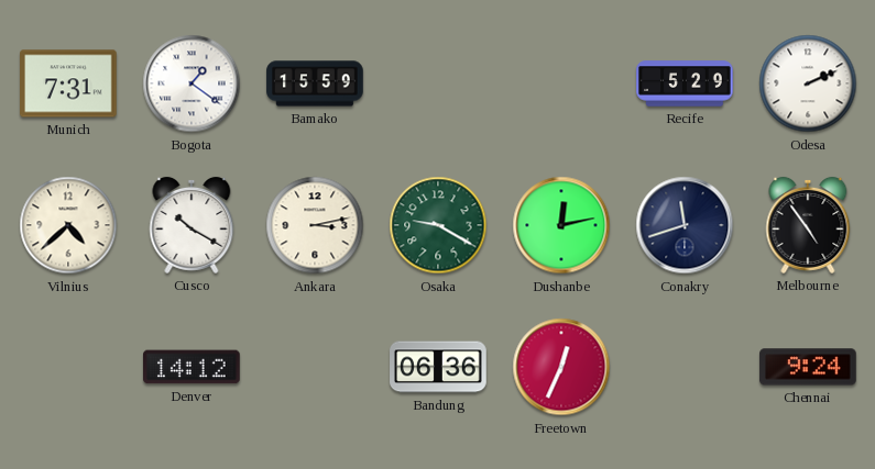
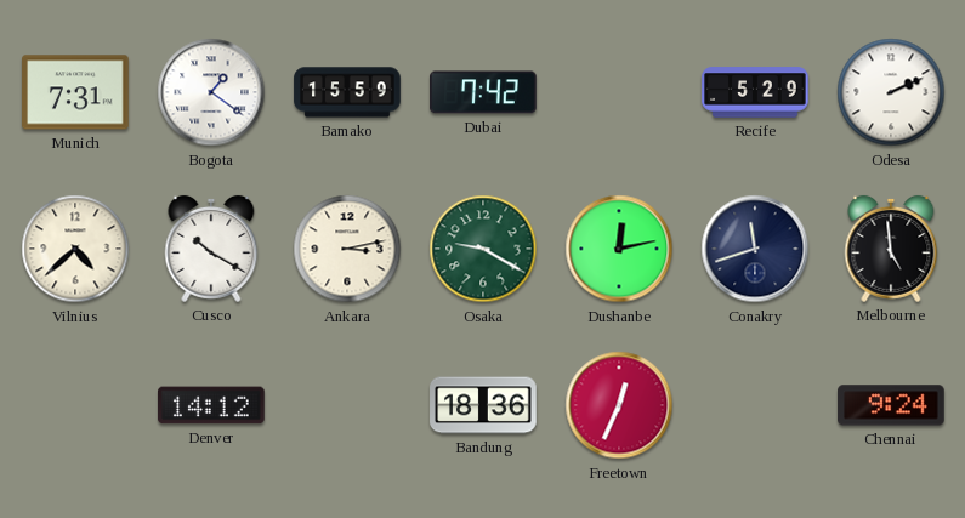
Dubai: none -> 7:42
Melbourne: 4:54 -> 4:59
Bandung: 06:36 -> 18:36
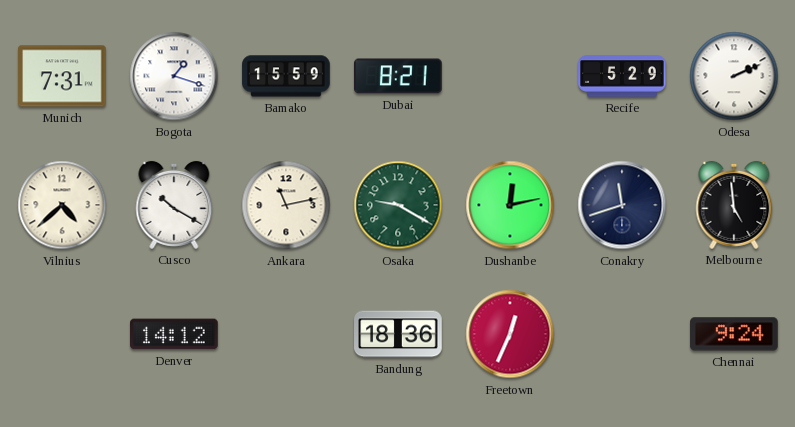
Bogota: 1:21 -> 1:18
Dubai: 7:42 -> 8:21
Ankara: 3:13 -> 11:13
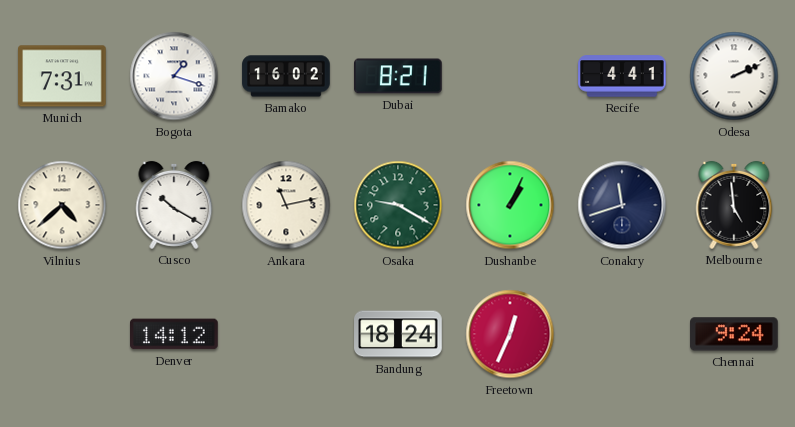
Bamako: 15:59 -> 16:02
Recife: 5:29 -> 4:41
Dushanbe: 12:13 -> 1:04
Bandung: 18:36 -> 18:24
